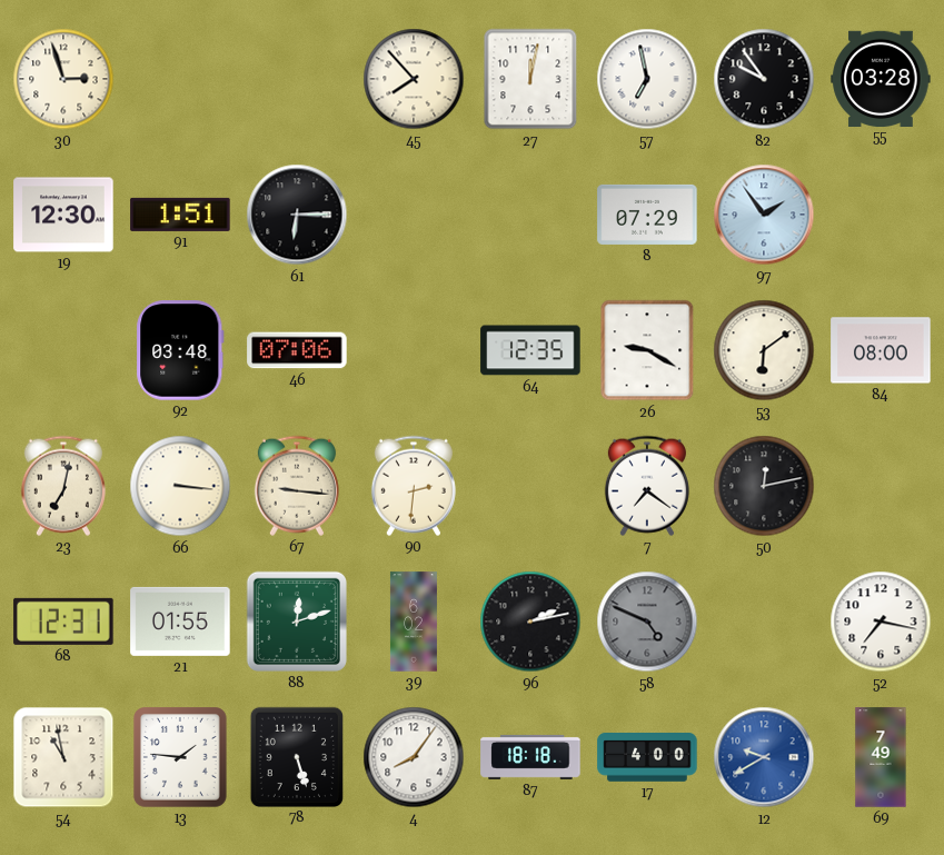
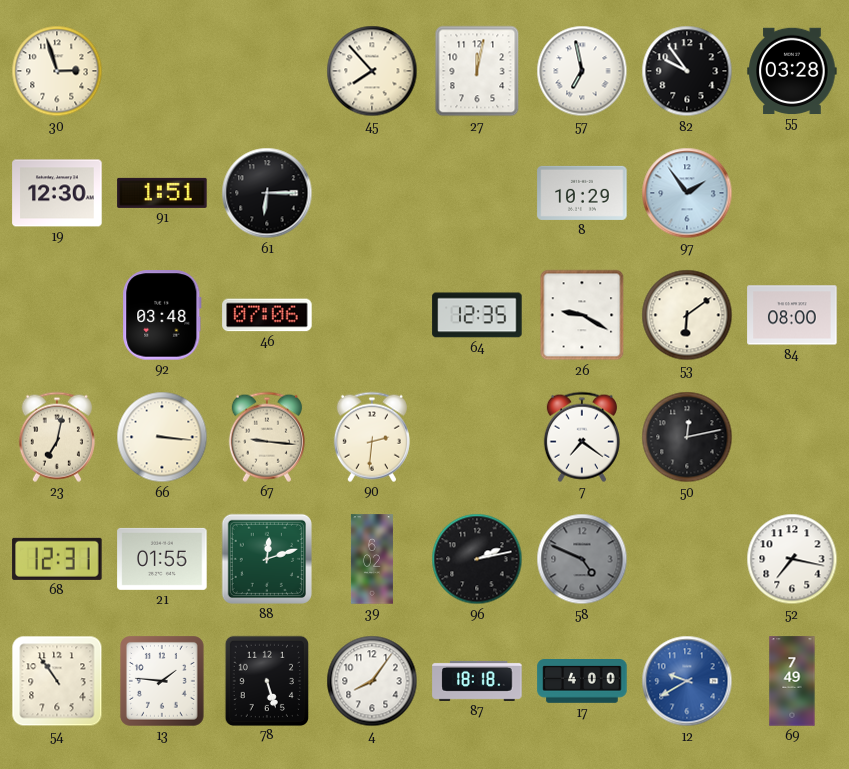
8: 07:29 -> 10:29
54: 10:58 -> 10:54
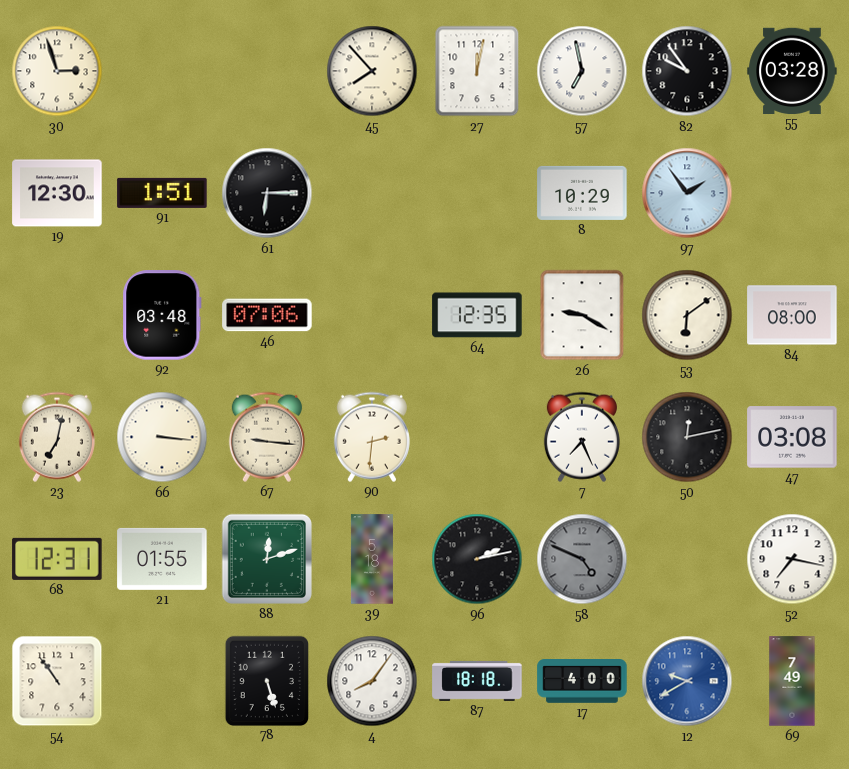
7: 7:21 -> 7:26
47: none -> 03:08
39: 6:02 -> 5:18
13: 1:46 -> none
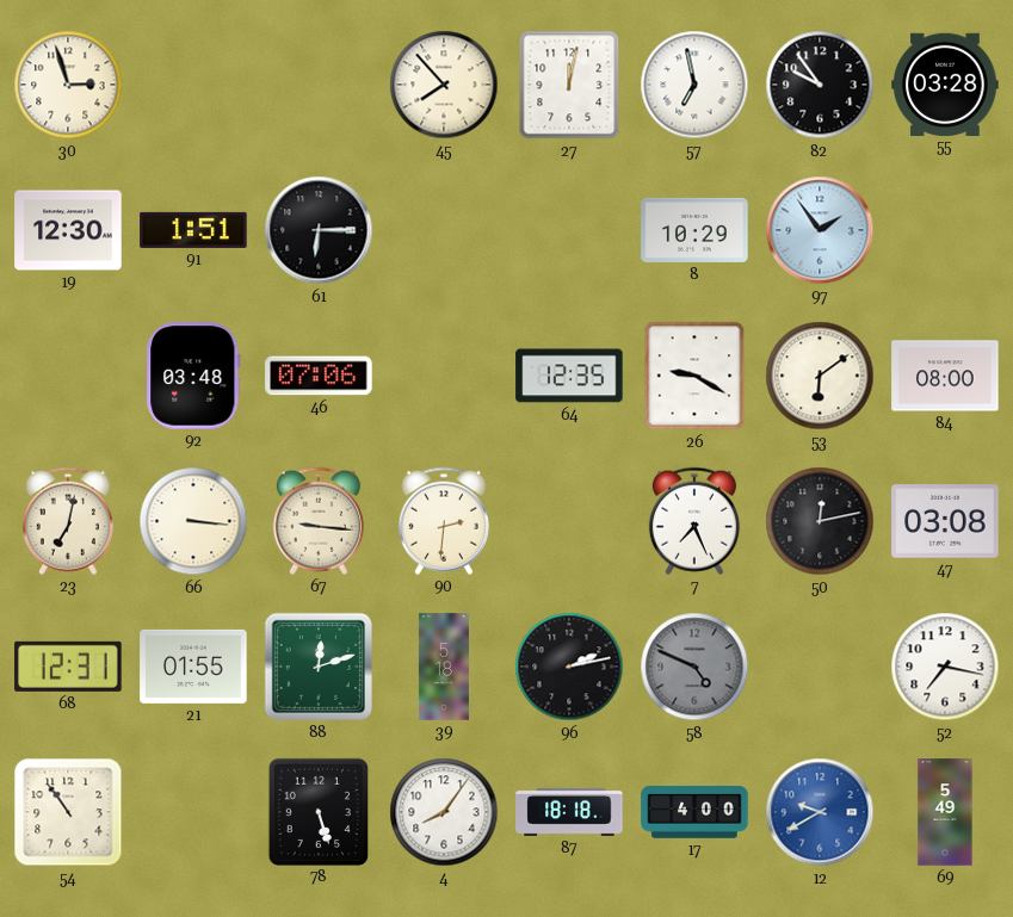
69: 7:49 -> 5:49
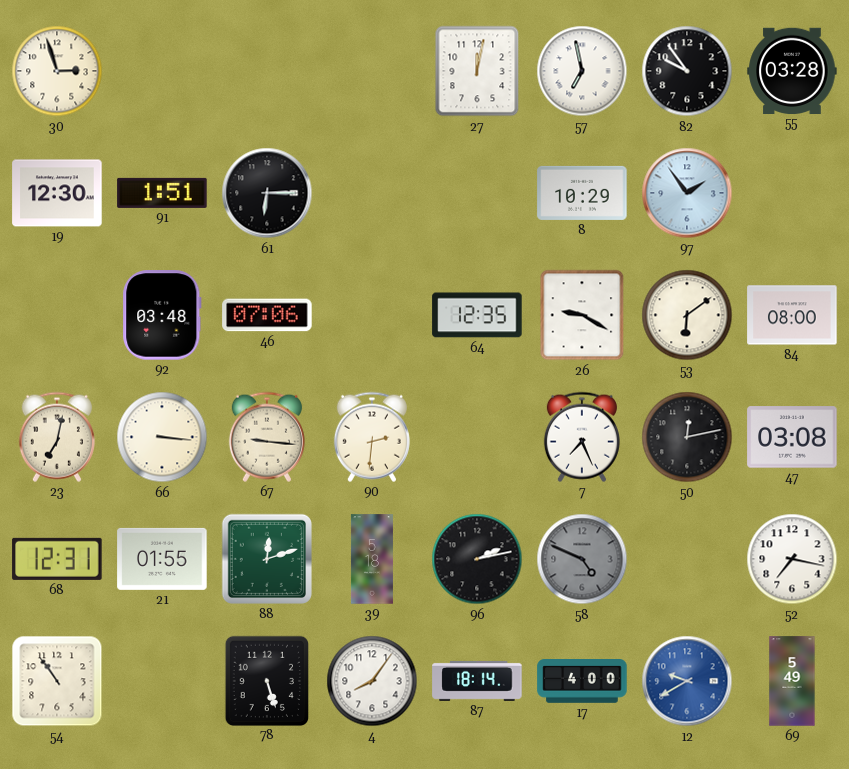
45: 7:53 -> none
87: 18:18 -> 18:14
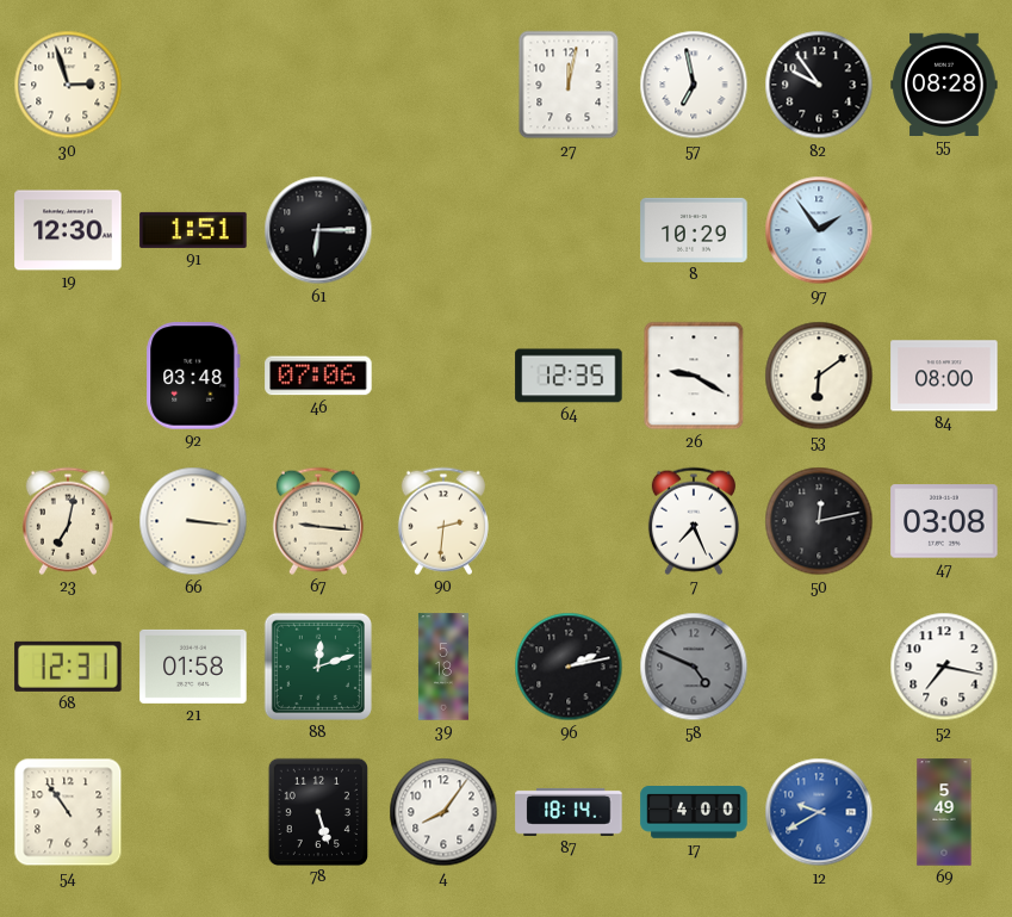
55: 03:28 -> 08:28
21: 01:55 -> 01:58
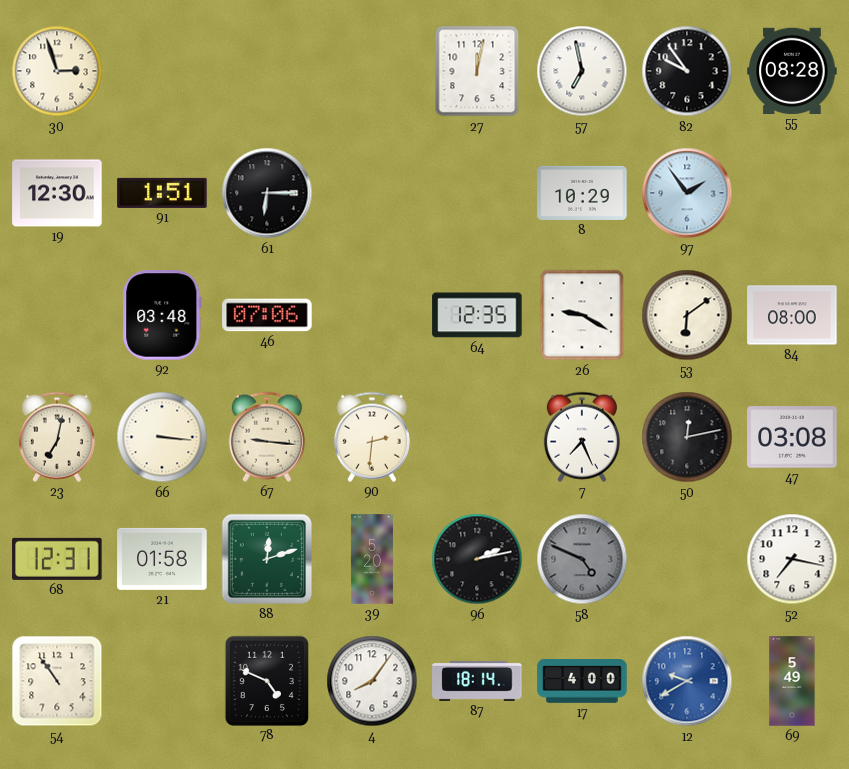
39: 5:18 -> 5:20
78: 5:27 -> 4:49
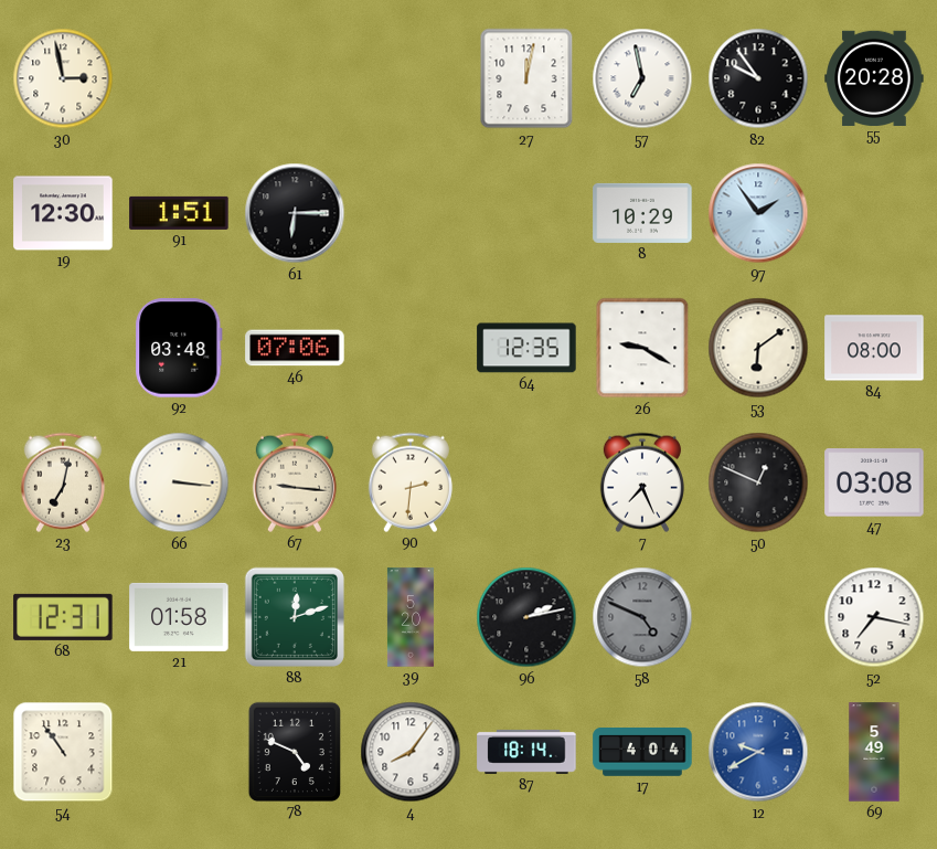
30: 2:57 -> 2:58
55: 08:28 -> 20:28
50: 12:13 -> 12:49
17: 4:00 -> 4:04
